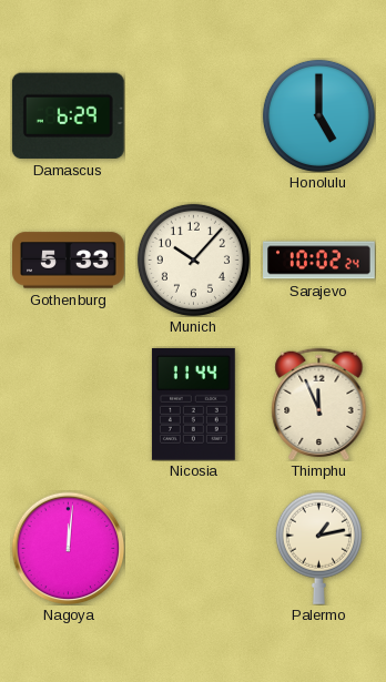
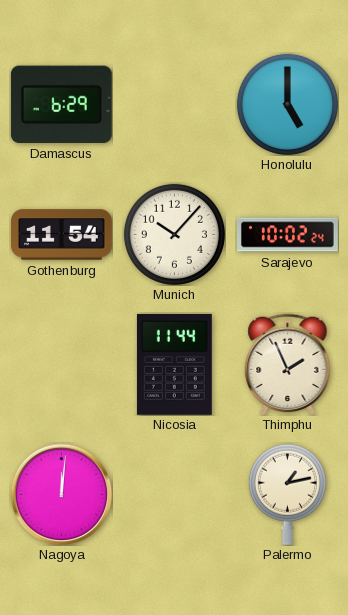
Gothenburg: 5:33 -> 11:54
Thimphu: 11:56 -> 1:56
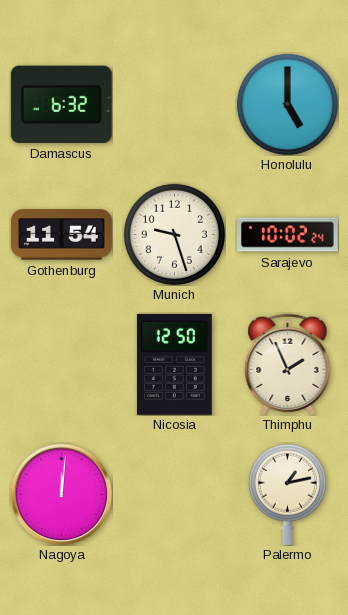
Damascus: 6:29 -> 6:32
Munich: 10:07 -> 9:27
Nicosia: 11:44 -> 12:50
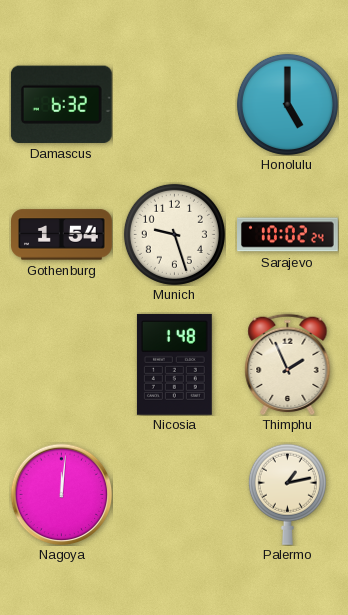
Gothenburg: 11:54 -> 1:54
Nicosia: 12:50 -> 1:48
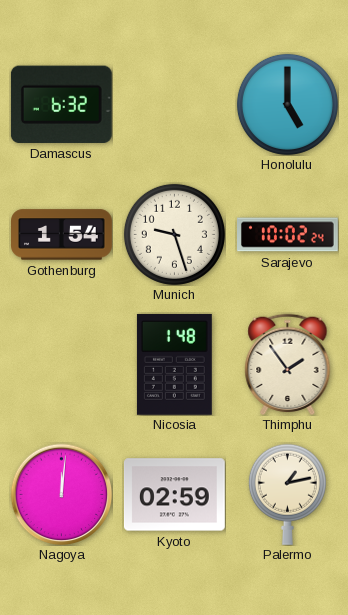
Thimphu: 1:56 -> 1:54
Kyoto: none -> 02:59
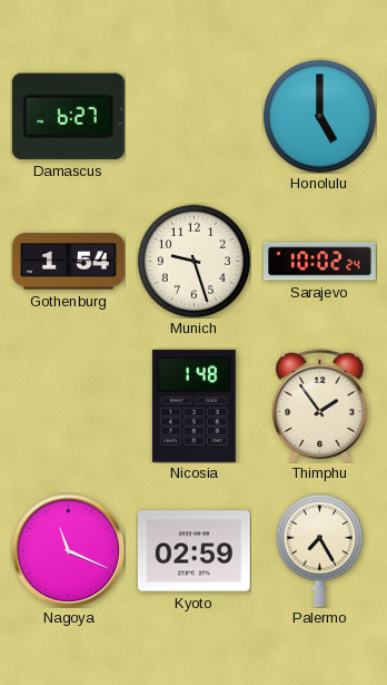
Damascus: 6:32 -> 6:27
Nagoya: 12:01 -> 11:19
Palermo: 1:13 -> 7:25
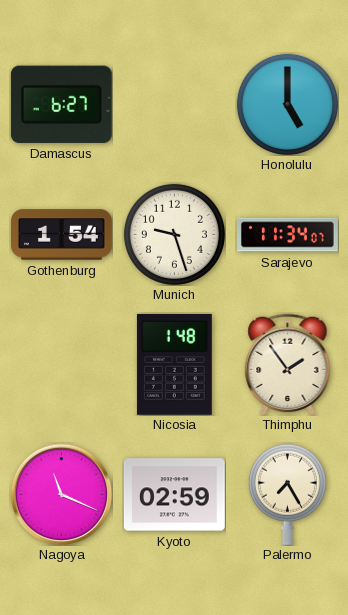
Sarajevo: 10:02 -> 11:34
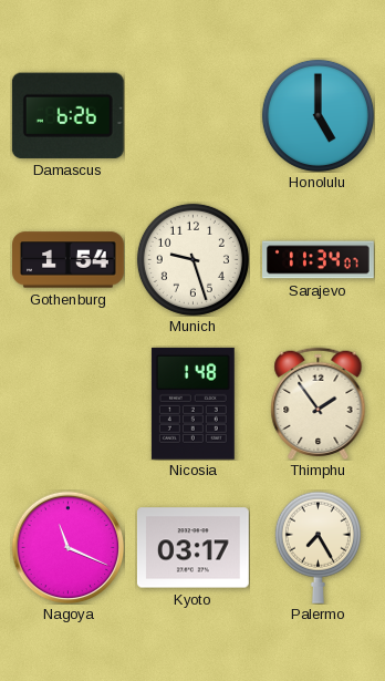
Damascus: 6:27 -> 6:26
Kyoto: 02:59 -> 03:17
